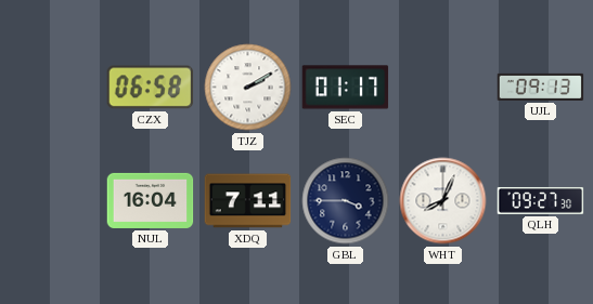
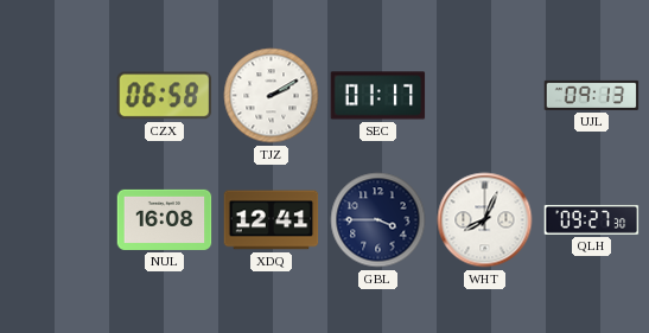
NUL: 16:04 -> 16:08
XDQ: 7:11 -> 12:41
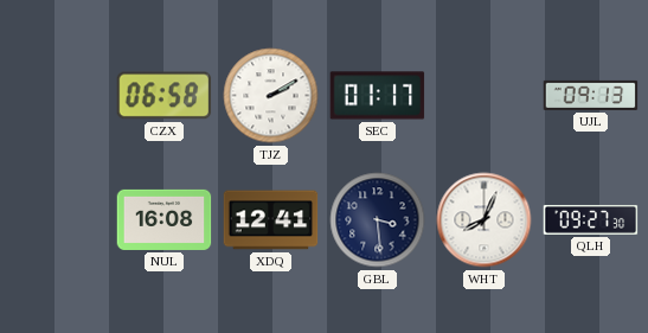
GBL: 3:45 -> 3:29
